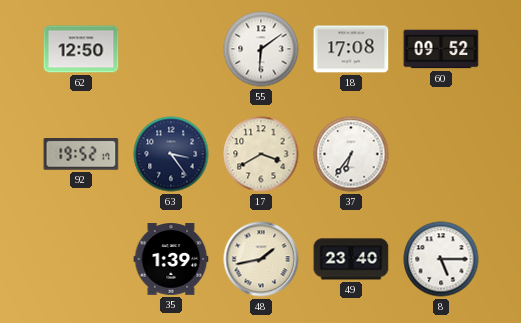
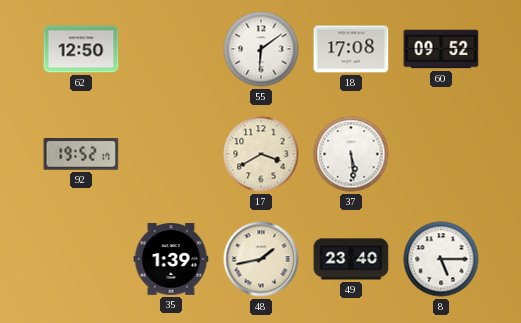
63: 3:24 -> none
37: 6:36 -> 5:29
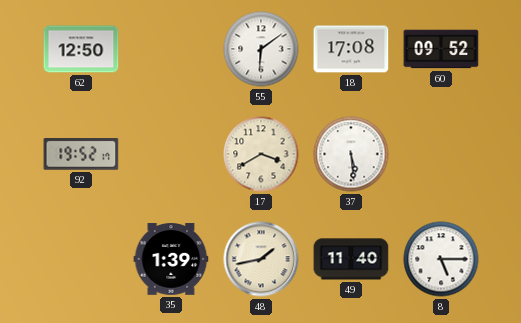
49: 23:40 -> 11:40
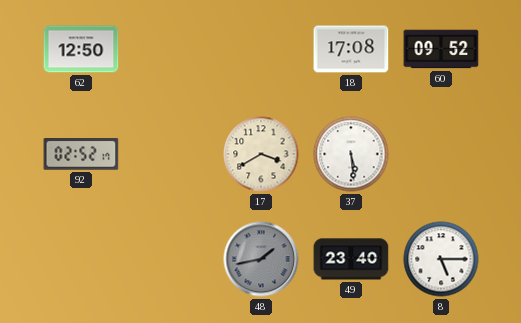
55: 6:09 -> none
92: 19:52 -> 02:52
35: 1:39 -> none
48 dial: cream -> grey
49: 11:40 -> 23:40
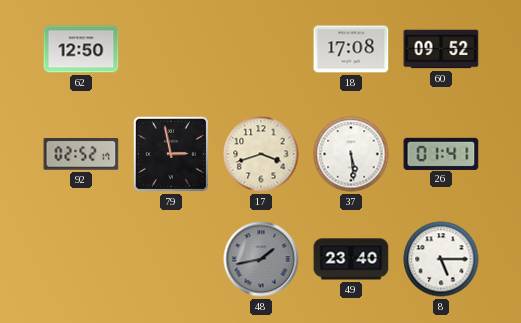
79: none -> 2:58
17: 3:40 -> 3:42
26: none -> 01:41
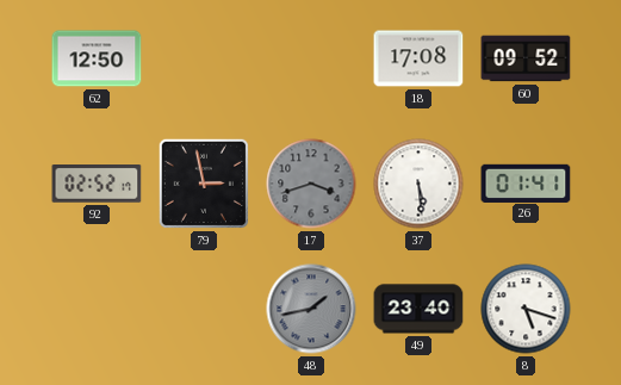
17 dial: cream -> grey
8: 5:15 -> 5:18
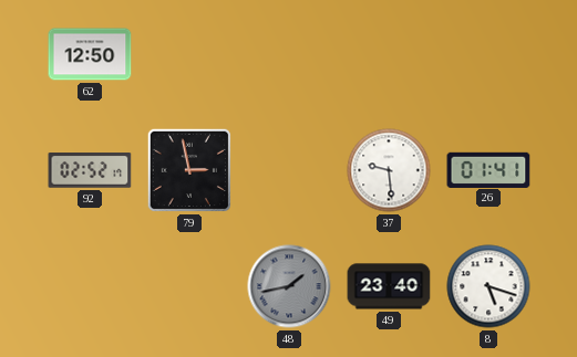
18: 17:08 -> none
60: 09:52 -> none
17: 3:42 -> none
37: 5:29 -> 9:29
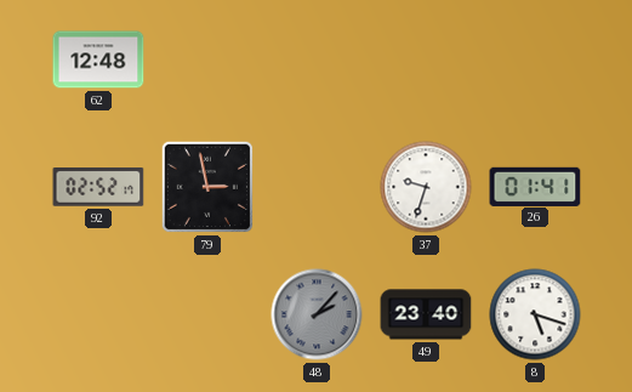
62: 12:50 -> 12:48
37: 9:29 -> 9:33
48: 1:43 -> 2:07
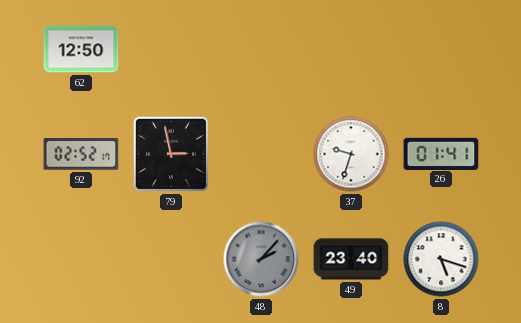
62: 12:48 -> 12:50
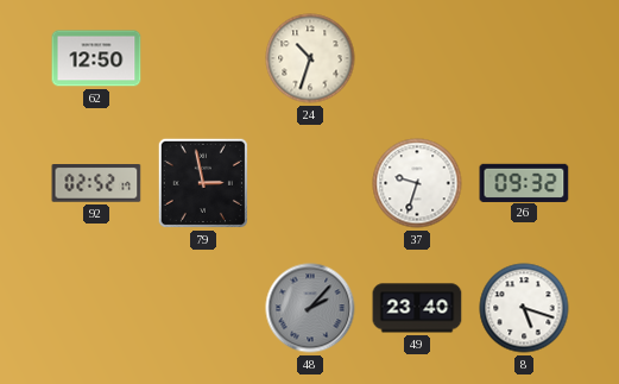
24: none -> 10:33
26: 01:41 -> 09:32
